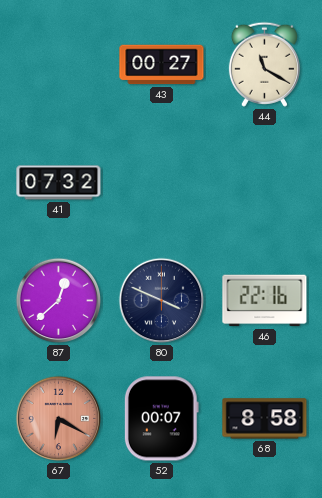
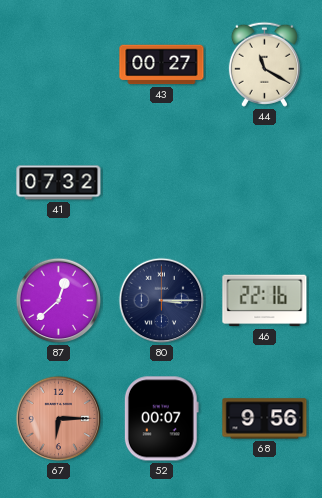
80: 3:49 -> 3:15
67: 6:20 -> 6:15
68: 8:58 -> 9:56
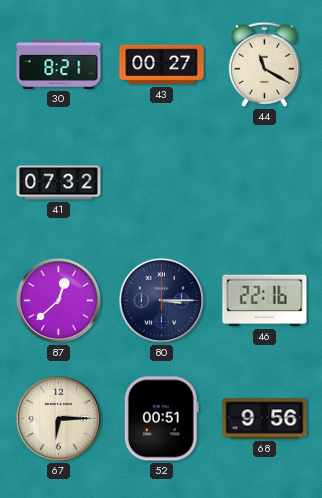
30: none -> 8:21
67 dial: salmon -> cream
52: 00:07 -> 00:51
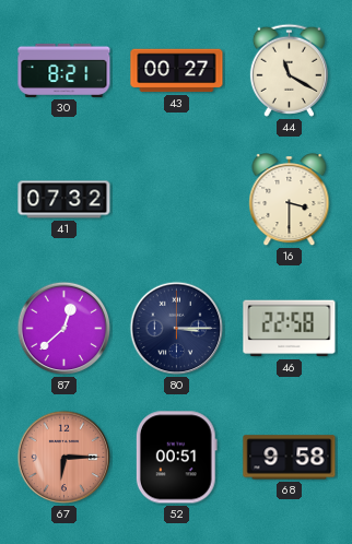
16: none -> 3:30
46: 22:16 -> 22:58
67 dial: cream -> salmon
68: 9:56 -> 9:58
